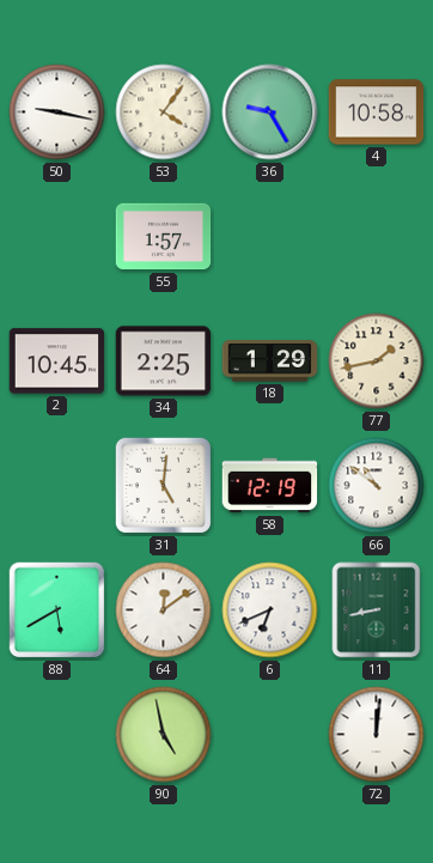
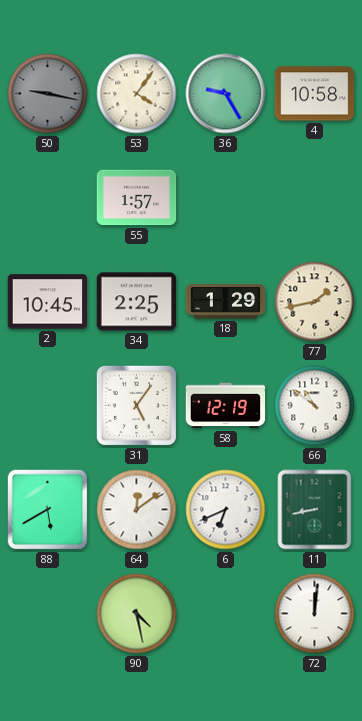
50 dial: white -> grey
31: 5:01 -> 5:06
90: 4:58 -> 4:28
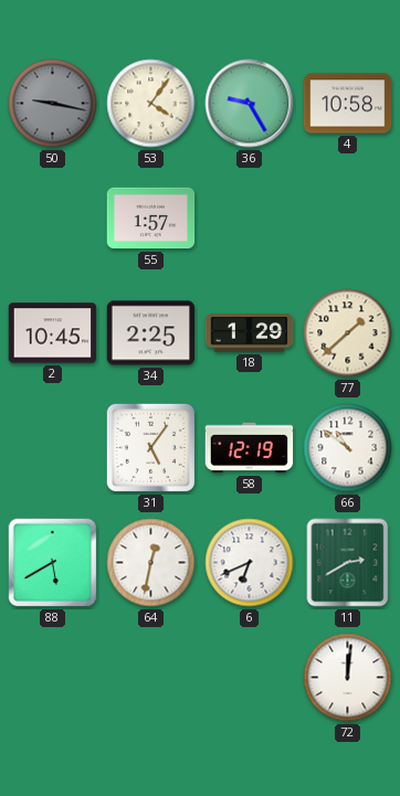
77: 1:43 -> 1:38
64: 12:09 -> 12:32
11: 8:43 -> 2:40
90: 4:28 -> none
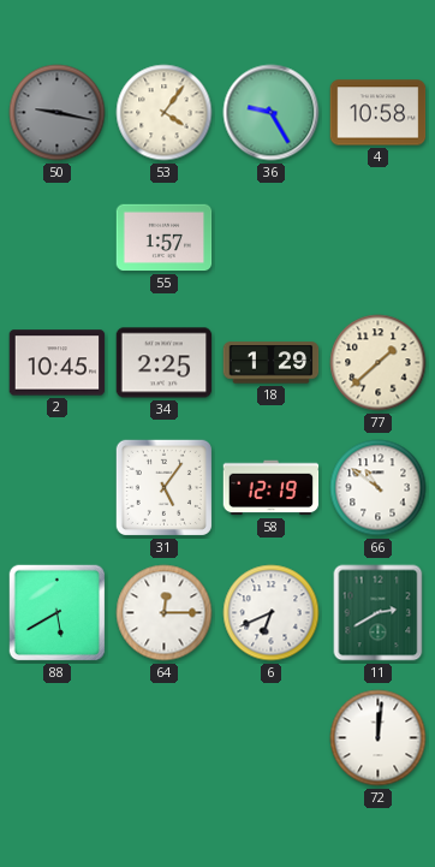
64: 12:32 -> 12:15
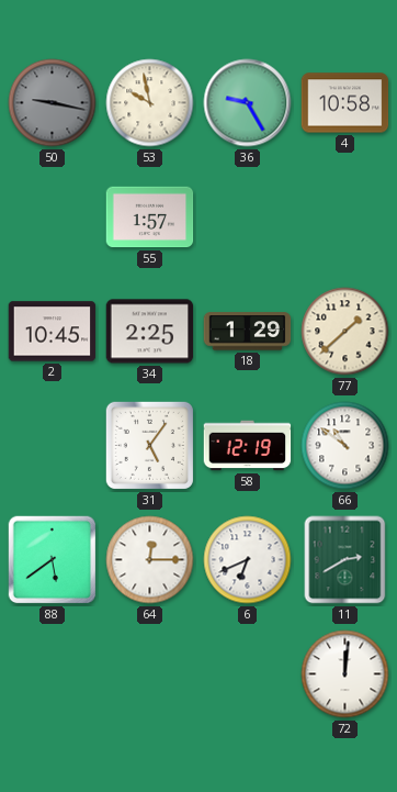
53: 4:06 -> 9:58
88: 5:40 -> 5:39
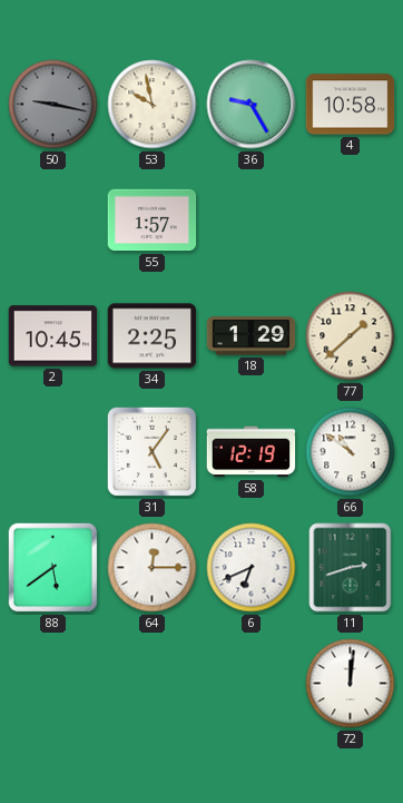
11: 2:40 -> 2:42
